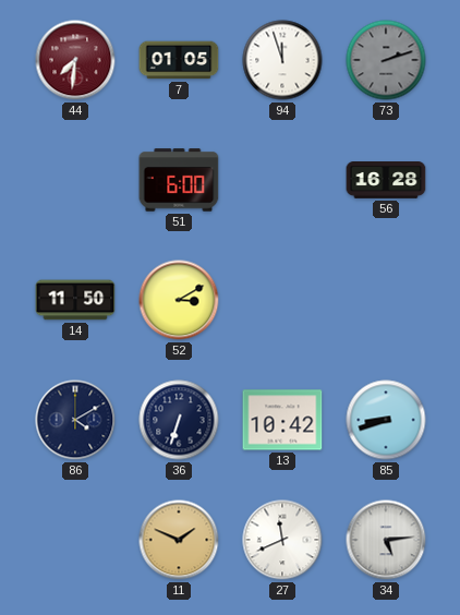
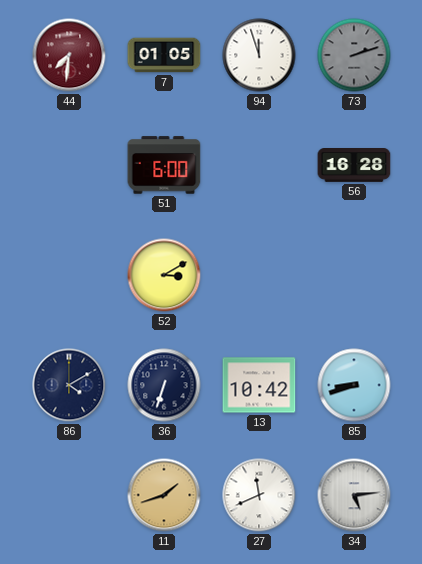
14: 11:50 -> none
11: 1:49 -> 1:42
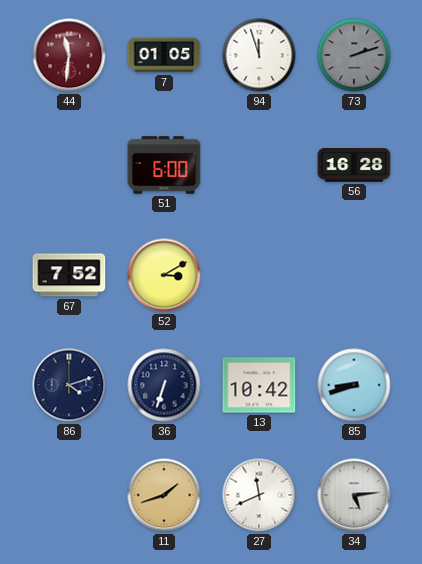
44: 7:31 -> 11:31
67: none -> 7:52
86: 4:10 -> 4:12
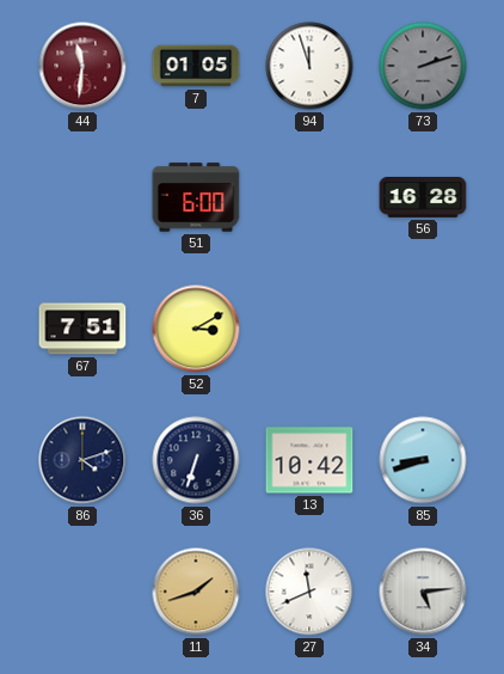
67: 7:52 -> 7:51
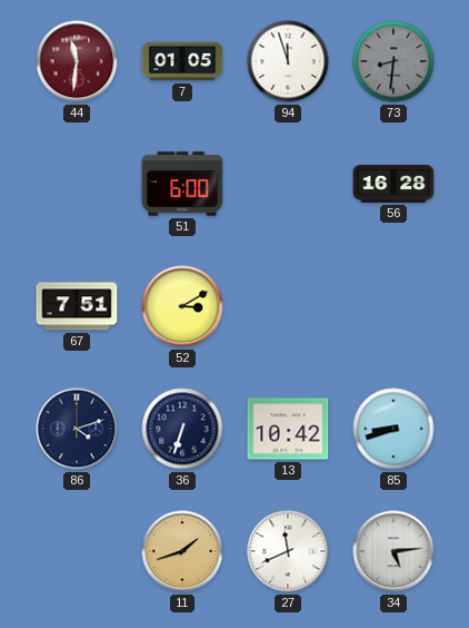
73: 2:12 -> 8:31
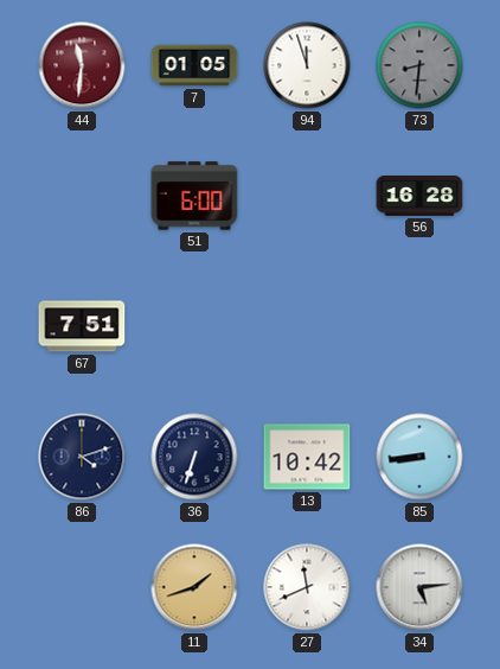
52: 3:10 -> none
85: 8:42 -> 8:44
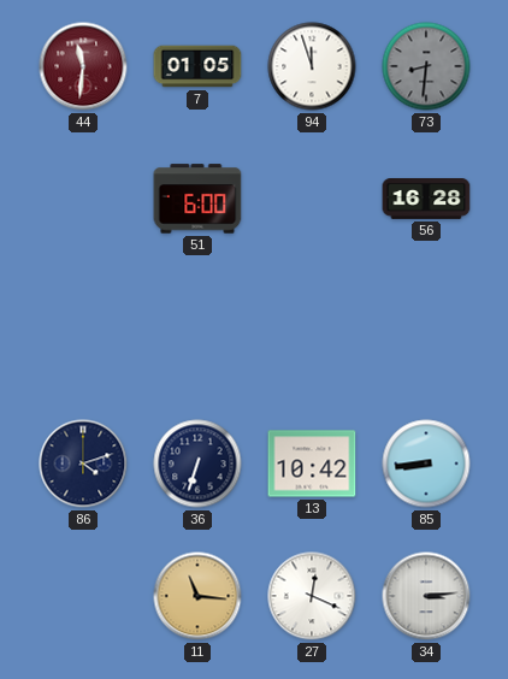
67: 7:51 -> none
11: 1:42 -> 11:16
27: 11:41 -> 12:19
34: 5:14 -> 3:14
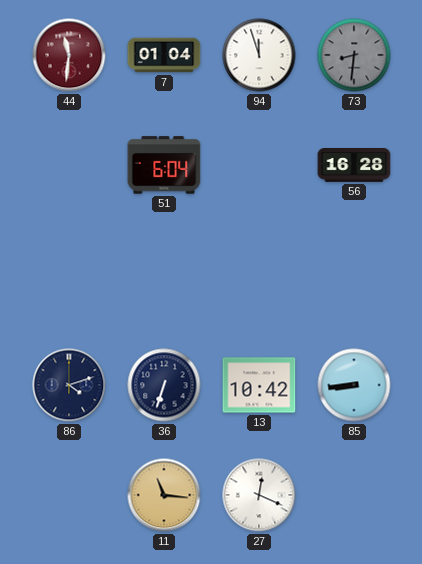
7: 01:05 -> 01:04
51: 6:00 -> 6:04
34: 3:14 -> none
